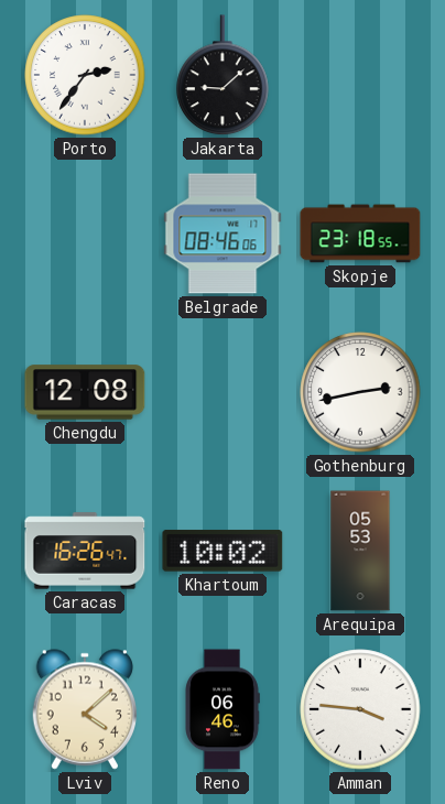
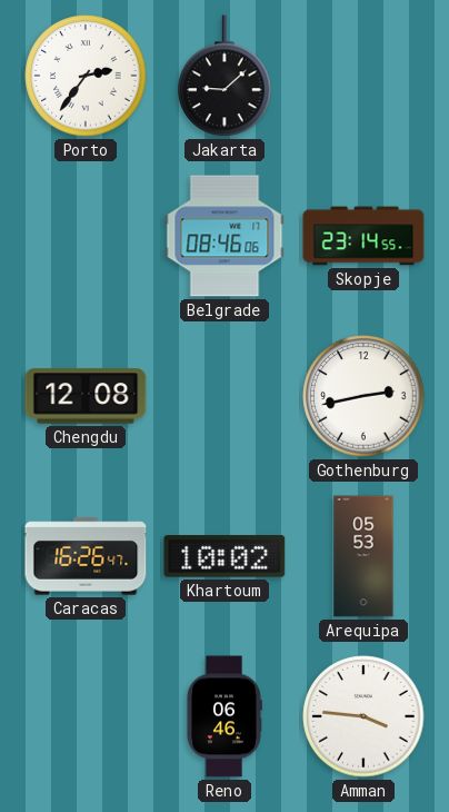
Skopje: 23:18 -> 23:14
Lviv: 4:08 -> none
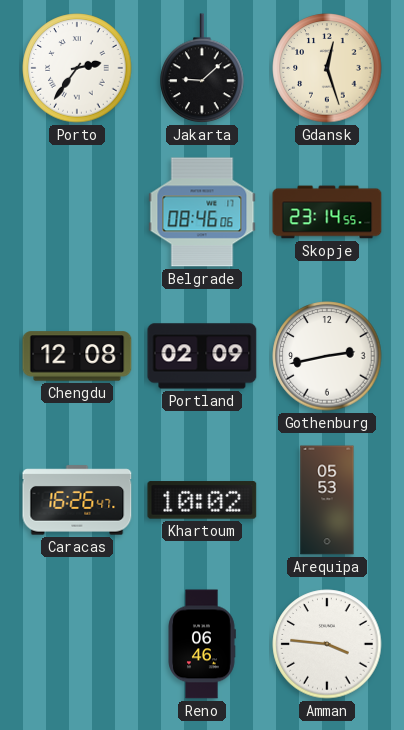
Gdansk: none -> 12:27
Portland: none -> 02:09
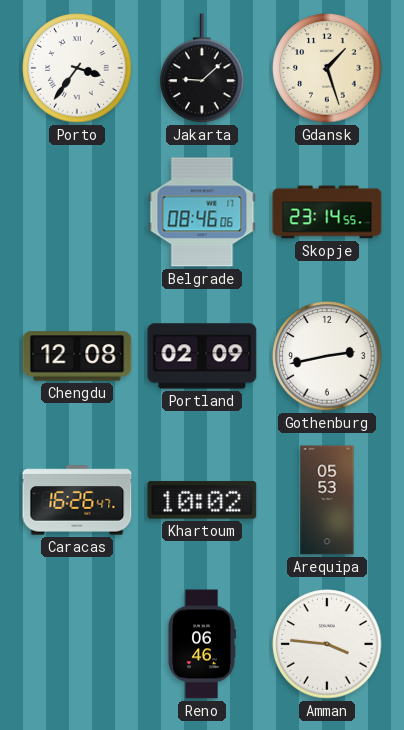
Porto: 2:36 -> 3:36
Gdansk: 12:27 -> 1:27
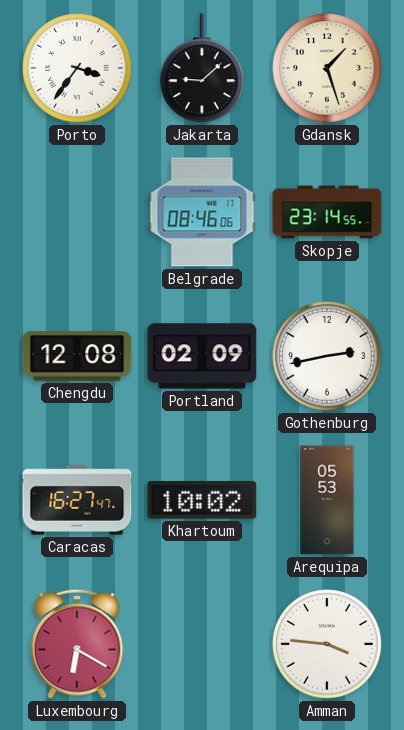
Caracas: 16:26 -> 16:27
Luxembourg: none -> 6:20
Reno: 06:46 -> none
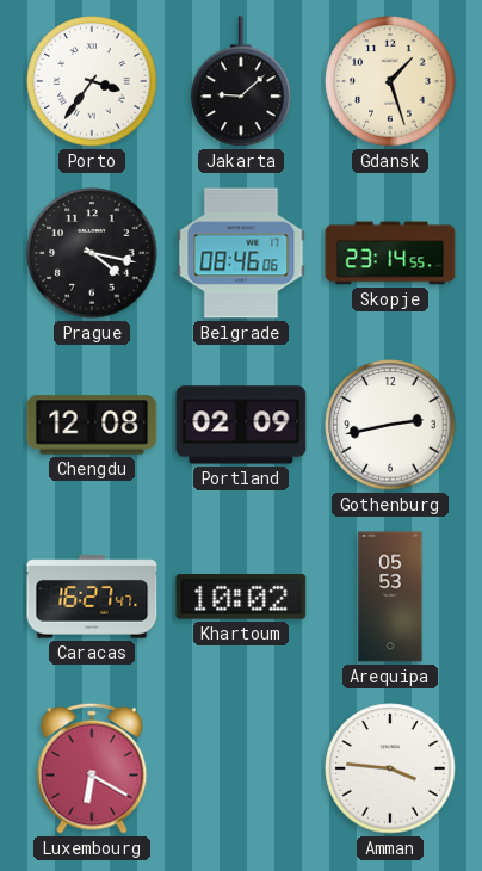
Prague: none -> 4:17
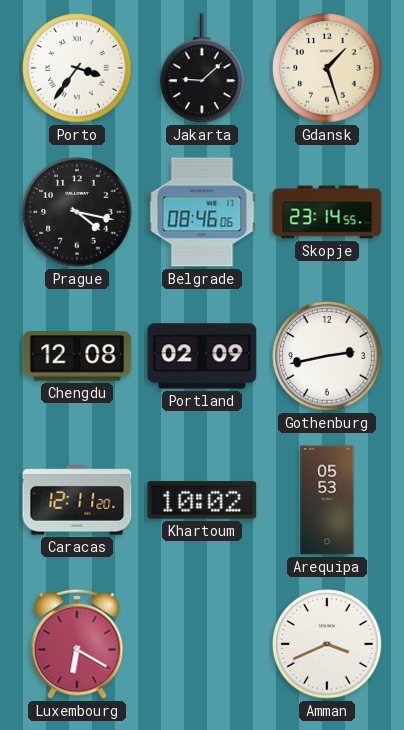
Caracas: 16:27 -> 12:11
Amman: 3:46 -> 3:41
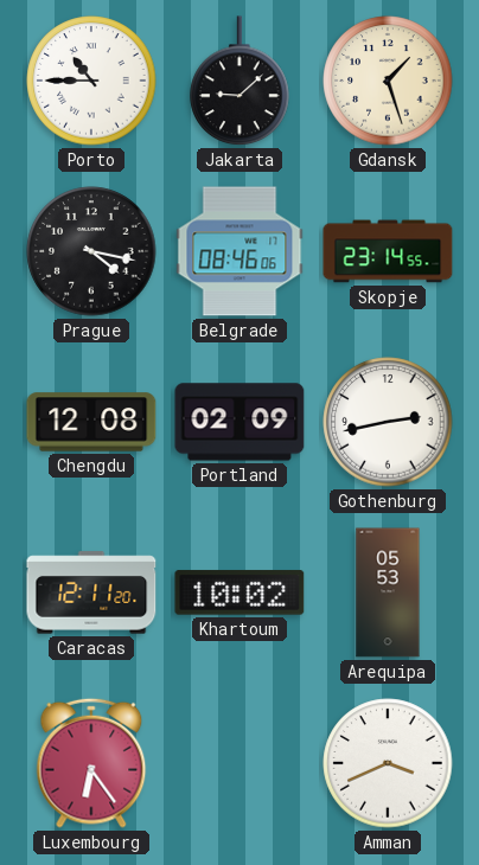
Porto: 3:36 -> 10:45
Luxembourg: 6:20 -> 6:24
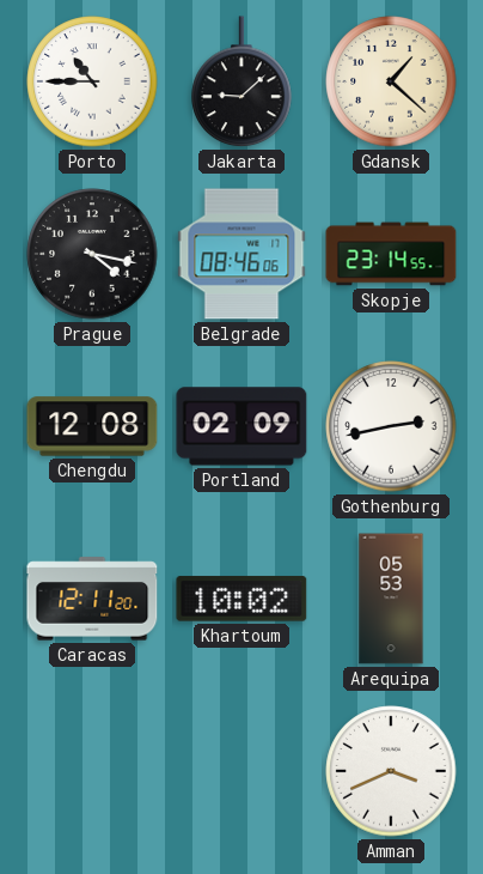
Gdansk: 1:27 -> 1:22
Luxembourg: 6:24 -> none
